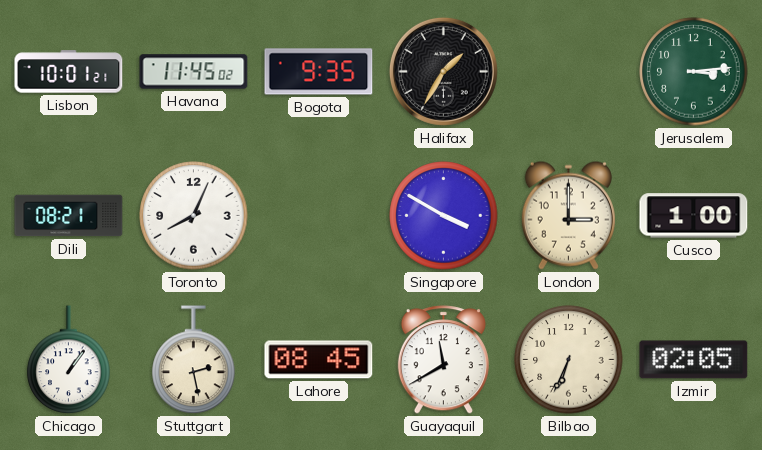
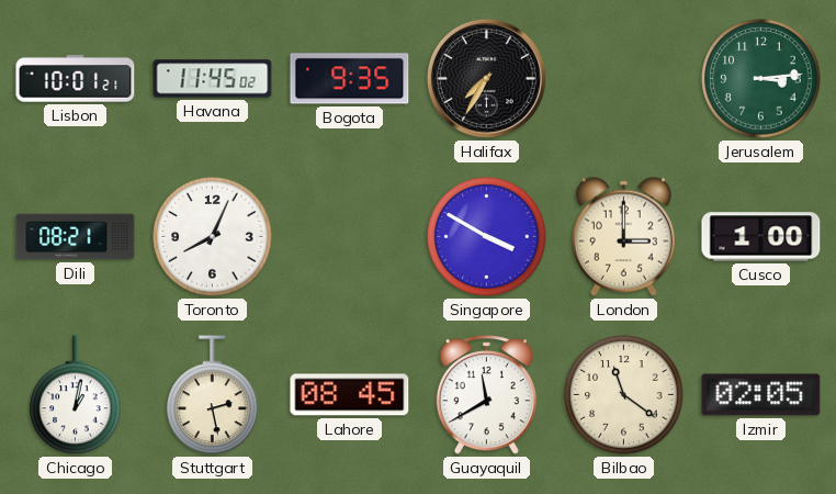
Halifax: 1:35 -> 7:35
Chicago: 1:06 -> 1:02
Bilbao: 6:34 -> 11:21
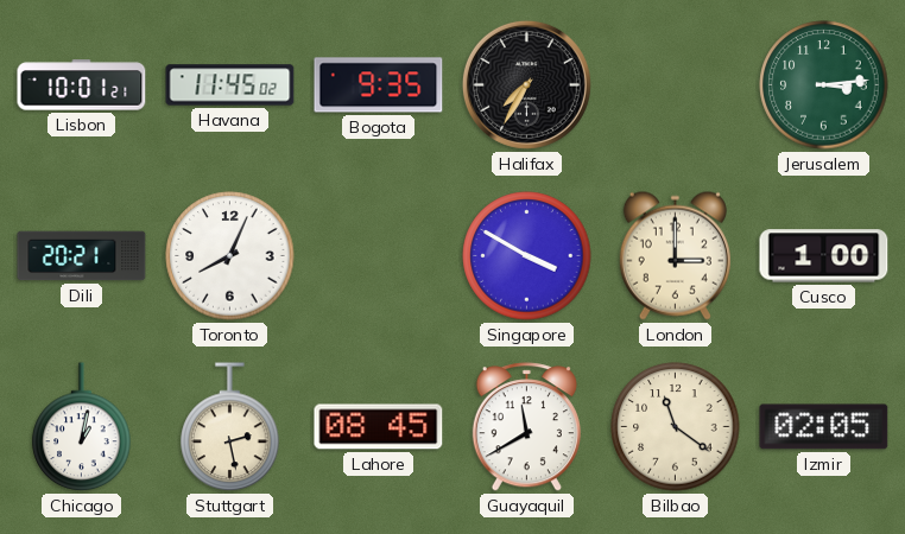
Dili: 08:21 -> 20:21
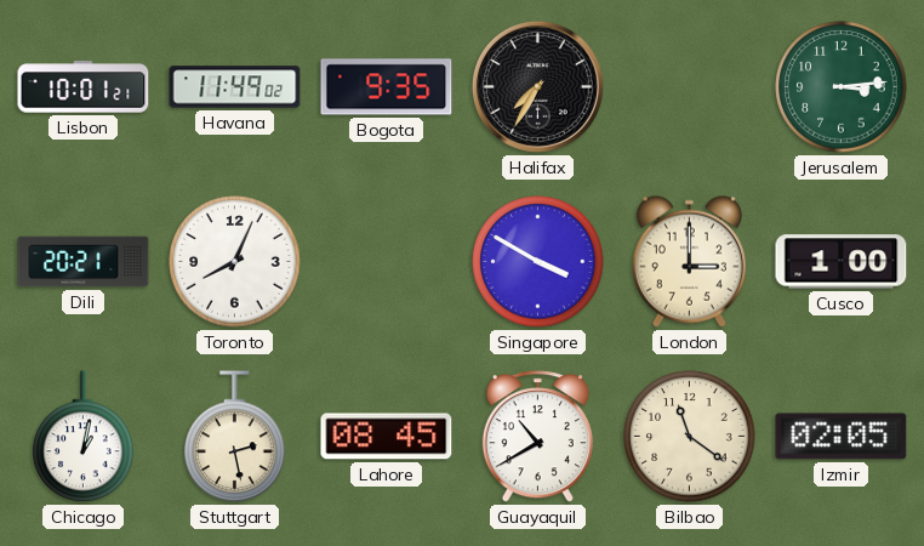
Havana: 11:45 -> 11:49
Guayaquil: 11:40 -> 10:40
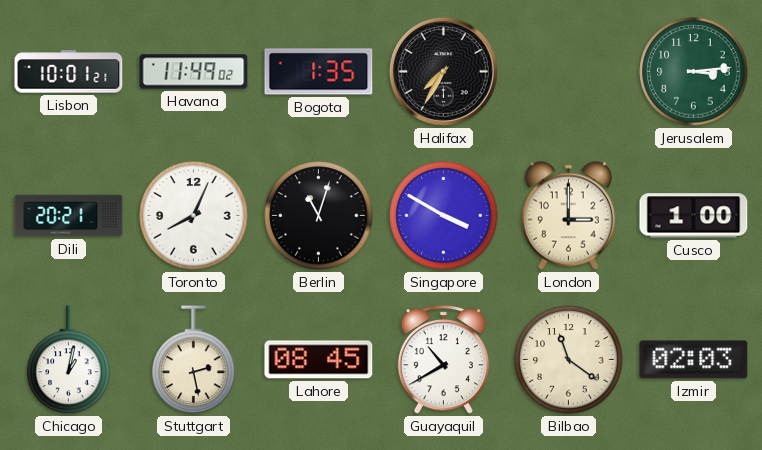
Bogota: 9:35 -> 1:35
Berlin: none -> 11:03
Izmir: 02:05 -> 02:03
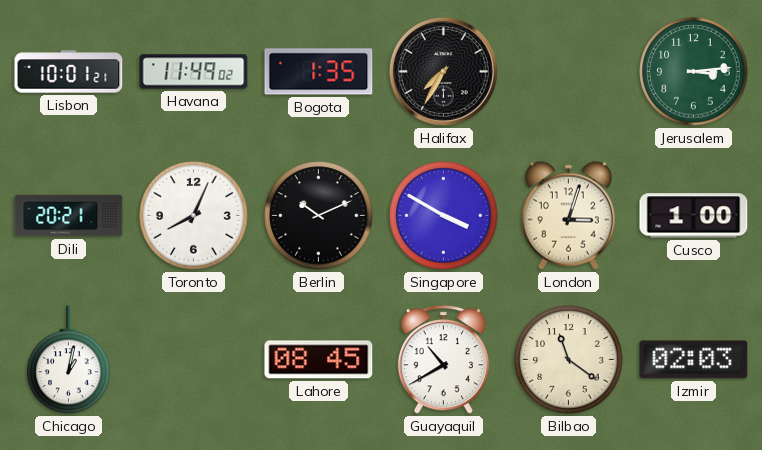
Berlin: 11:03 -> 10:11
London: 3:00 -> 3:03
Stuttgart: 2:28 -> none
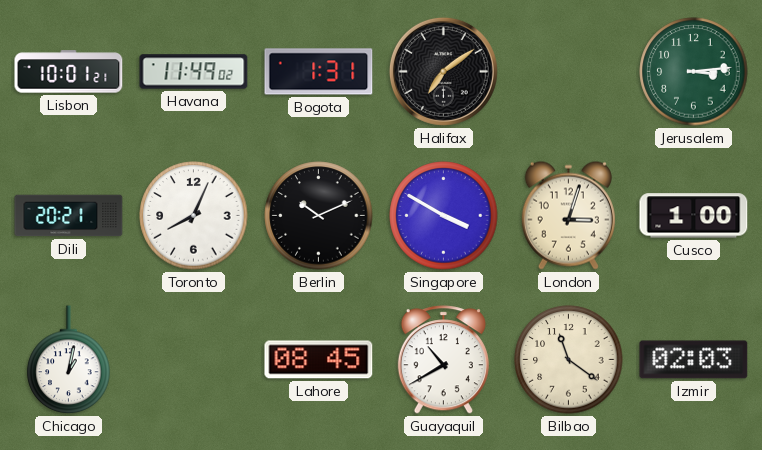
Bogota: 1:35 -> 1:31
Halifax: 7:35 -> 7:09
